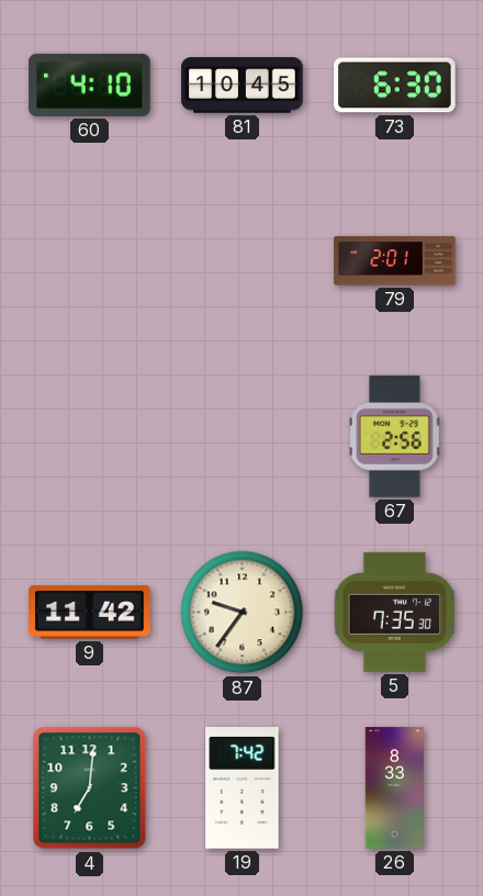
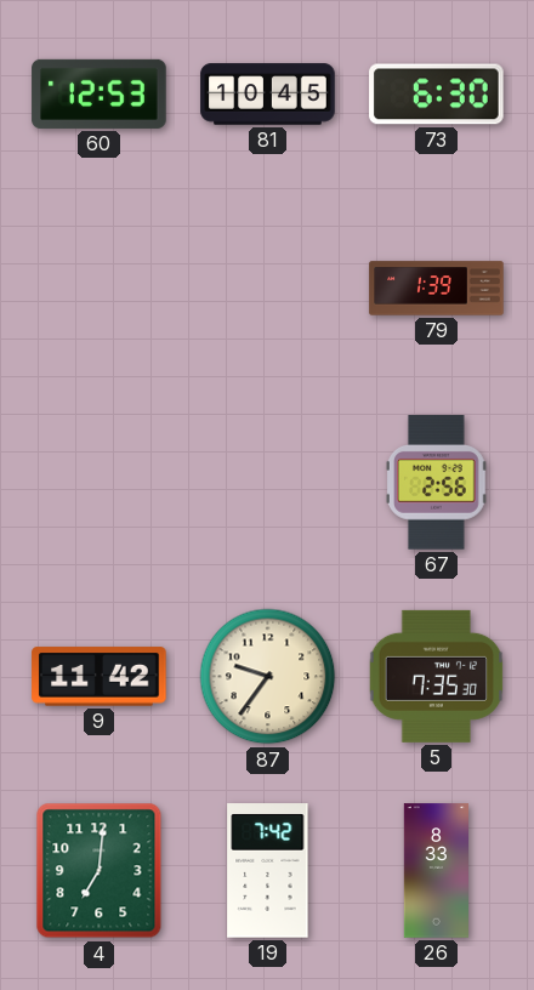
60: 4:10 -> 12:53
79: 2:01 -> 1:39
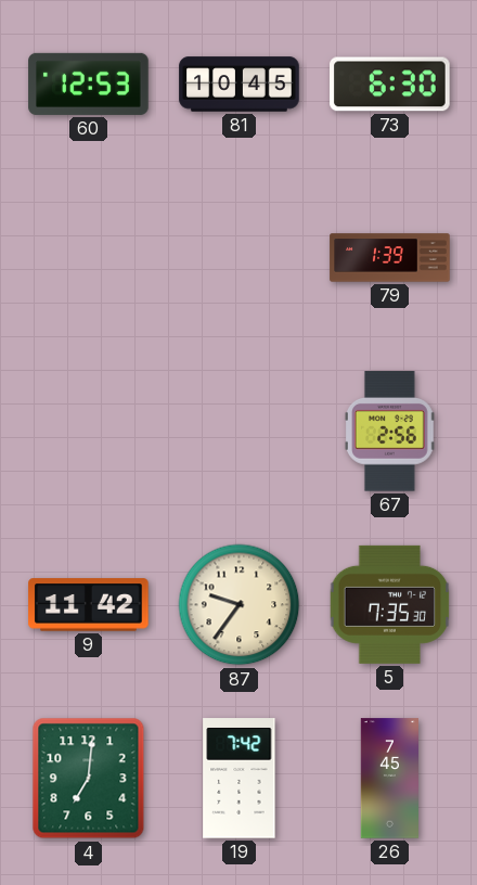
26: 8:33 -> 7:45
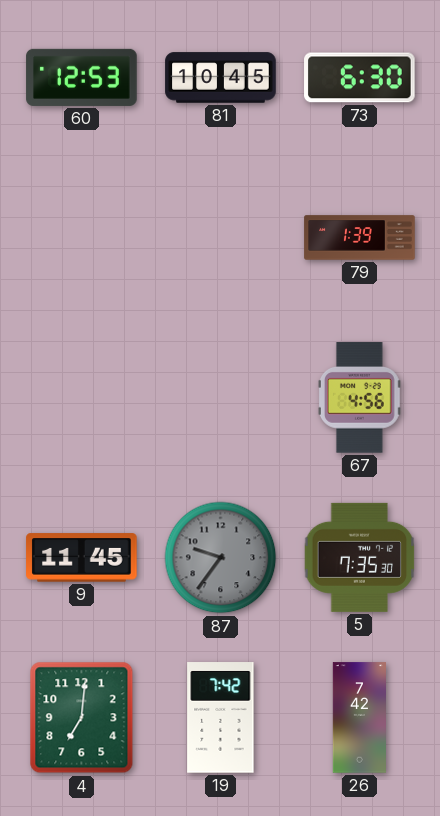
67: 2:56 -> 4:56
9: 11:42 -> 11:45
87 dial: cream -> grey
26: 7:45 -> 7:42
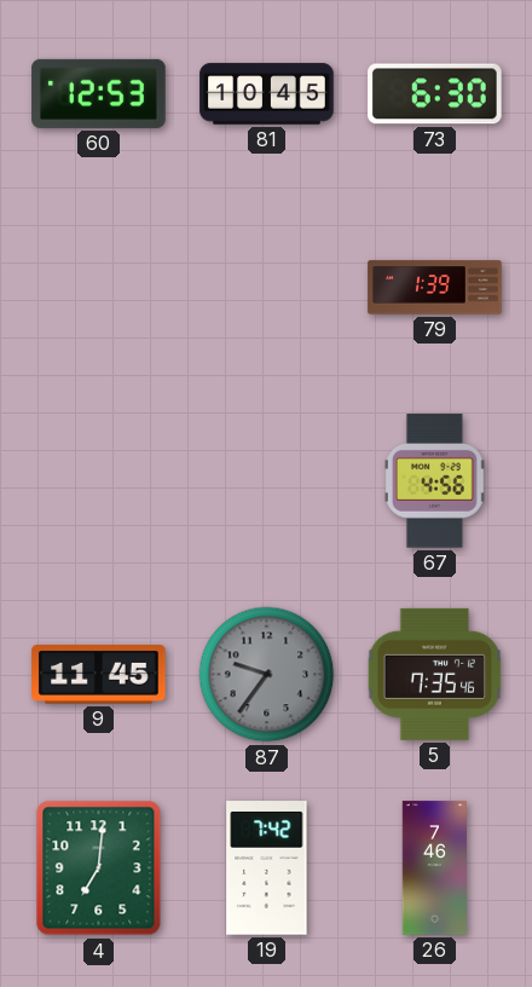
5: 7:35:30 -> 7:35:46
26: 7:42 -> 7:46
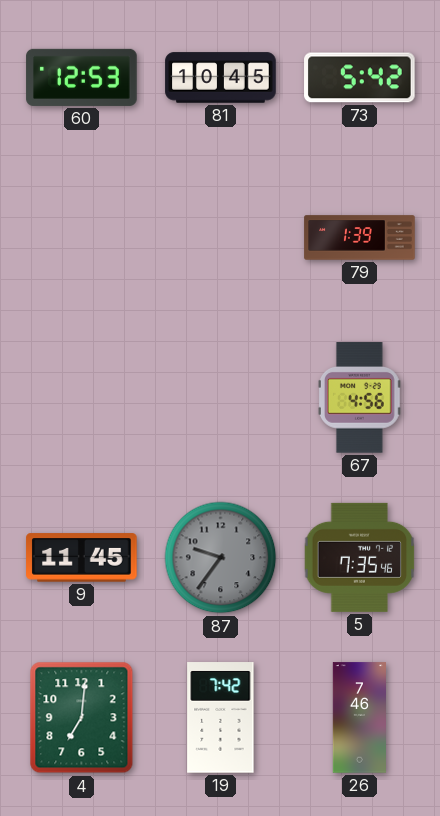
73: 6:30 -> 5:42
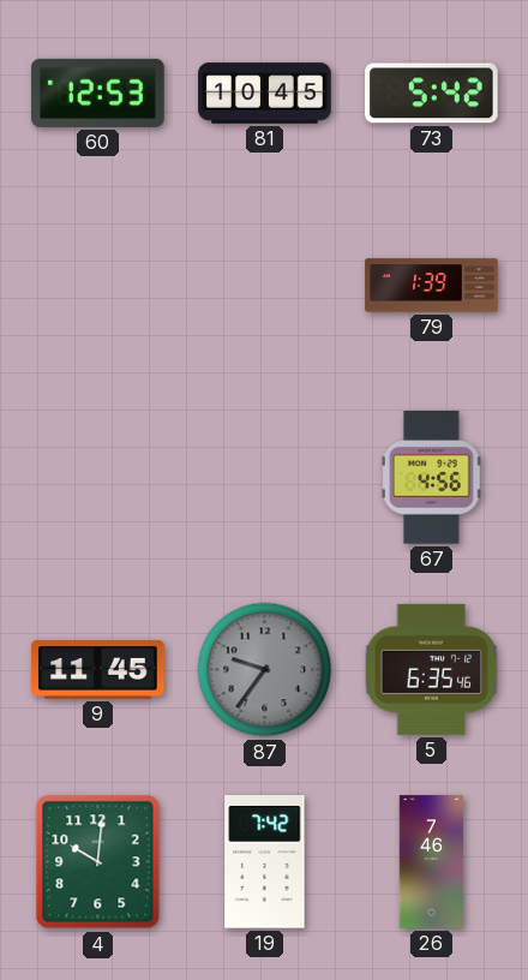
5: 7:35 -> 6:35
4: 7:01 -> 10:01
